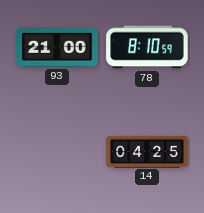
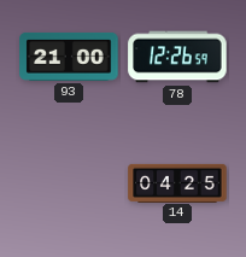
78: 8:10 -> 12:26
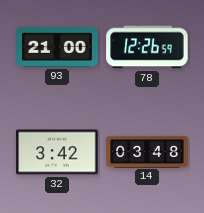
32: none -> 3:42
14: 04:25 -> 03:48
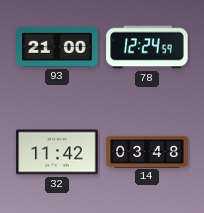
78: 12:26 -> 12:24
32: 3:42 -> 11:42
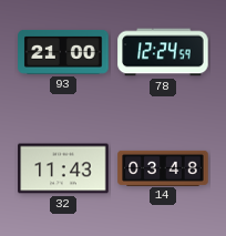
32: 11:42 -> 11:43
